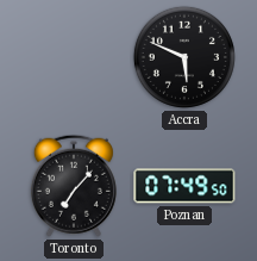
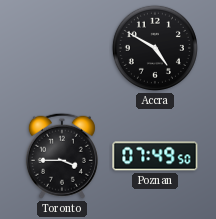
Accra: 5:49 -> 4:50
Toronto: 7:07 -> 3:45
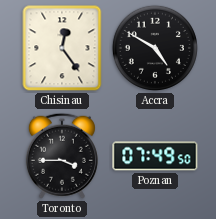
Chisinau: none -> 12:24
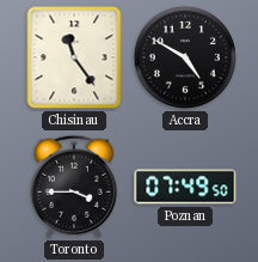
Chisinau: 12:24 -> 11:24
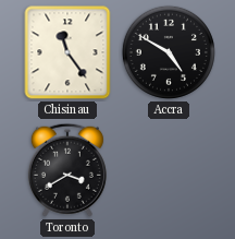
Toronto: 3:45 -> 3:40
Poznan: 07:49 -> none
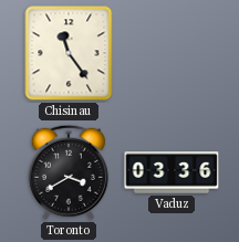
Accra: 4:50 -> none
Vaduz: none -> 03:36
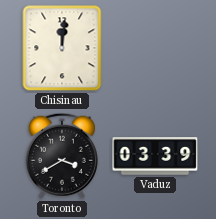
Chisinau: 11:24 -> 12:01
Vaduz: 03:36 -> 03:39
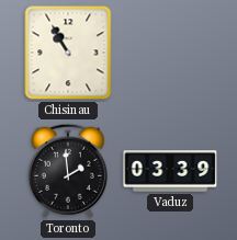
Chisinau: 12:01 -> 10:55
Toronto: 3:40 -> 1:59
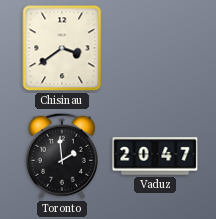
Chisinau: 10:55 -> 3:39
Vaduz: 03:39 -> 20:47
